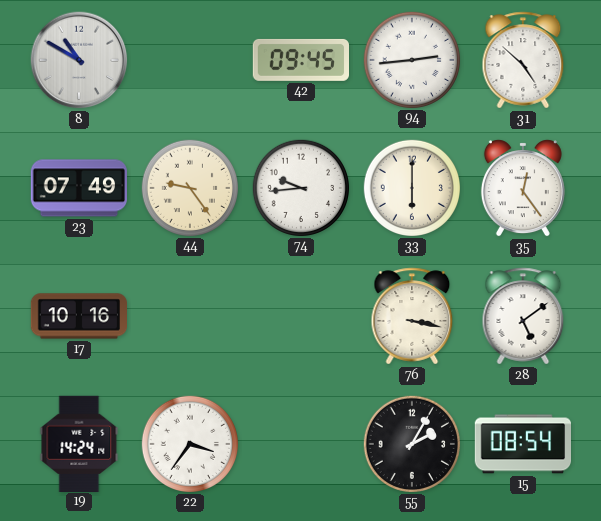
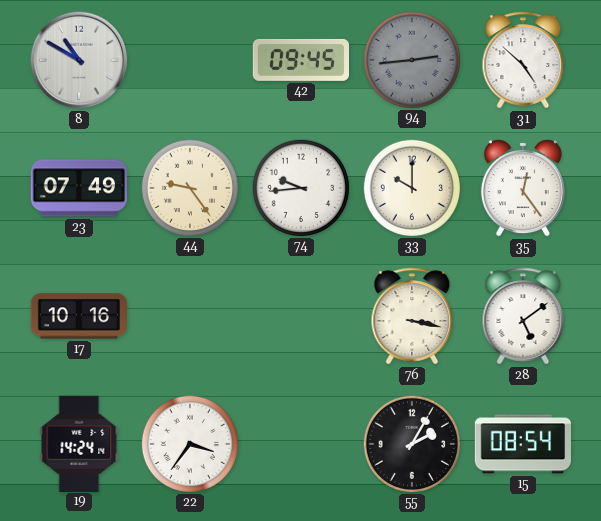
94 dial: white -> grey
33: 6:00 -> 10:00
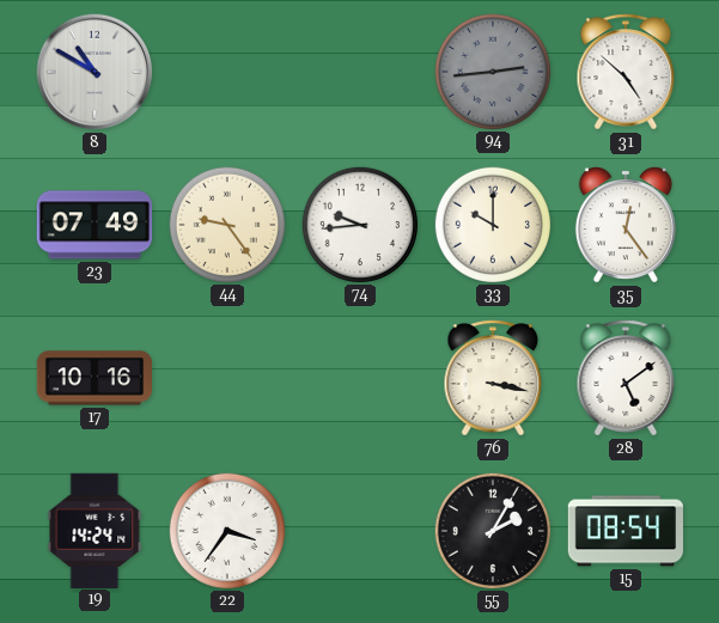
42: 09:45 -> none
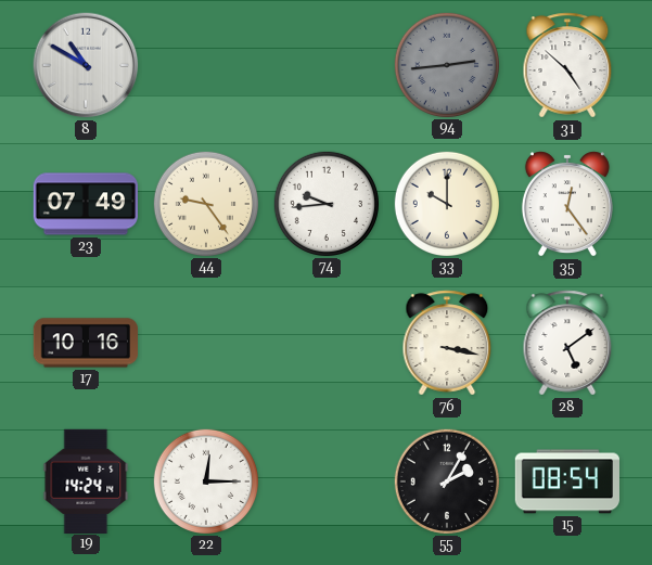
22: 3:36 -> 12:15
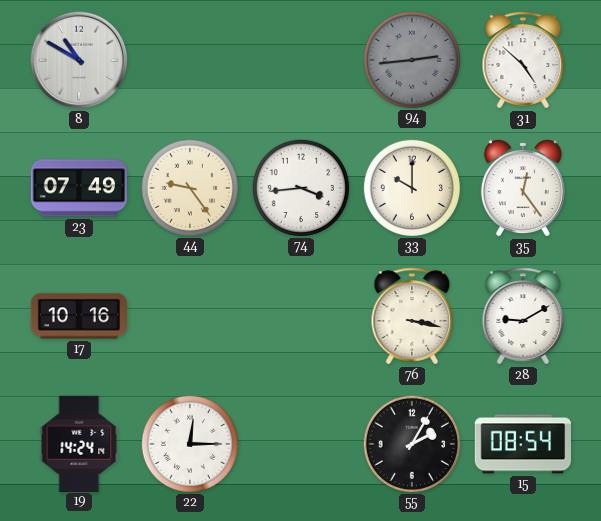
74: 9:44 -> 3:44
28: 5:09 -> 9:10
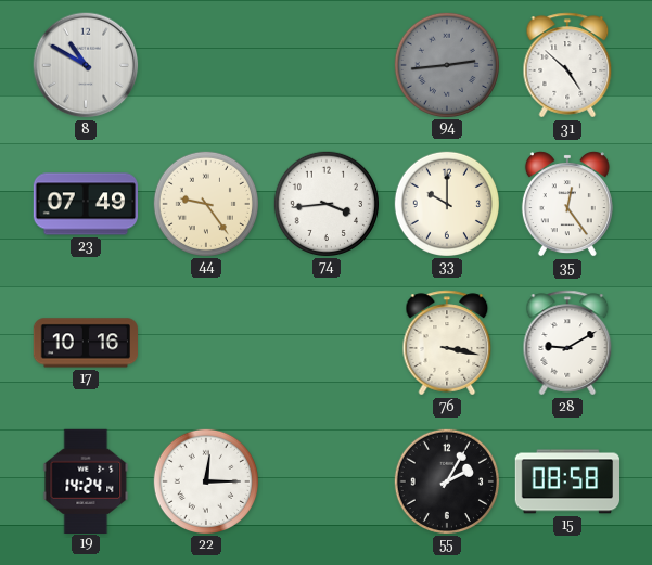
15: 08:54 -> 08:58
